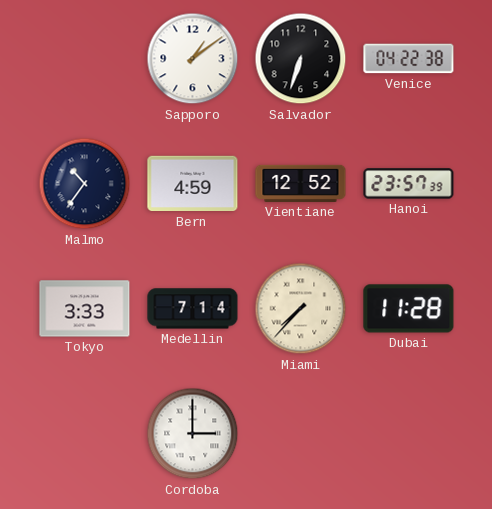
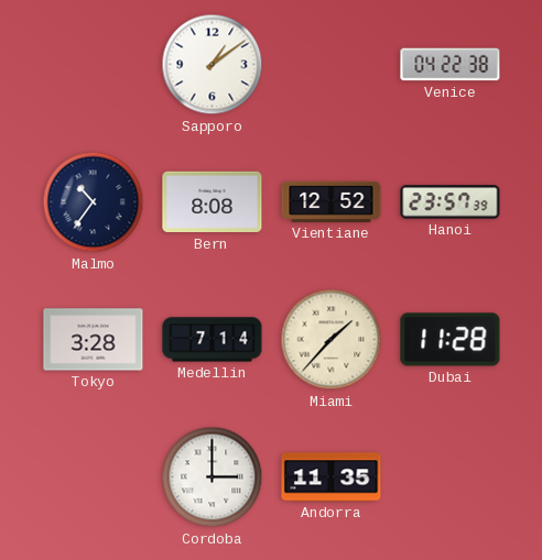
Salvador: 6:33 -> none
Bern: 4:59 -> 8:08
Tokyo: 3:33 -> 3:28
Miami: 7:37 -> 1:37
Andorra: none -> 11:35
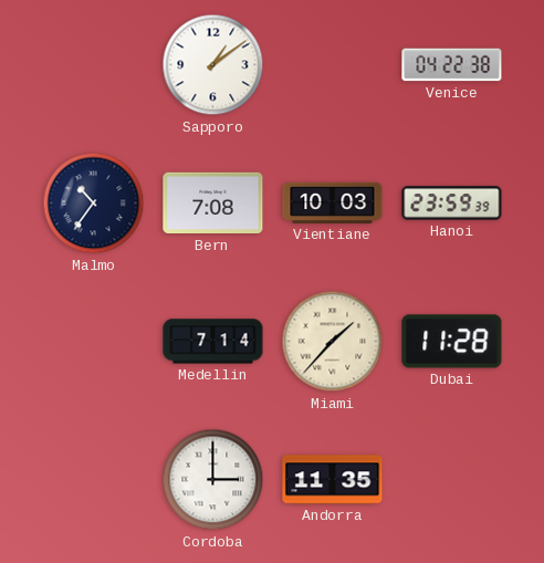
Bern: 8:08 -> 7:08
Vientiane: 12:52 -> 10:03
Hanoi: 23:57 -> 23:59
Tokyo: 3:28 -> none
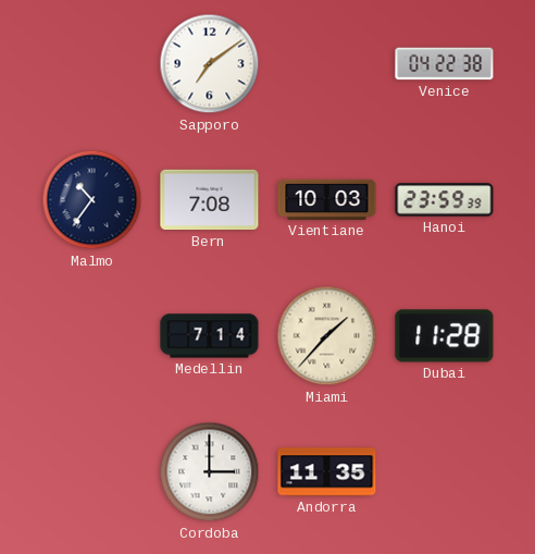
Sapporo: 1:09 -> 7:09
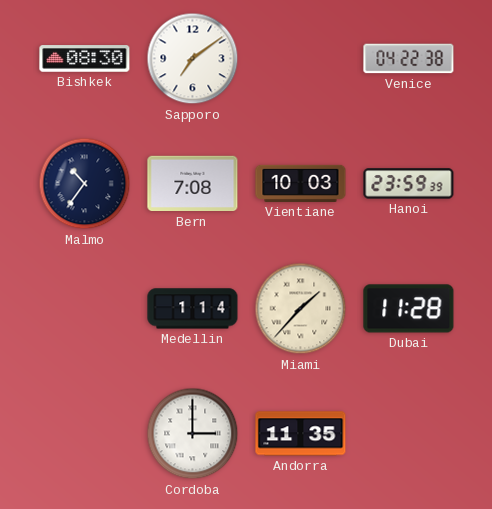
Bishkek: none -> 08:30
Medellin: 7:14 -> 1:14
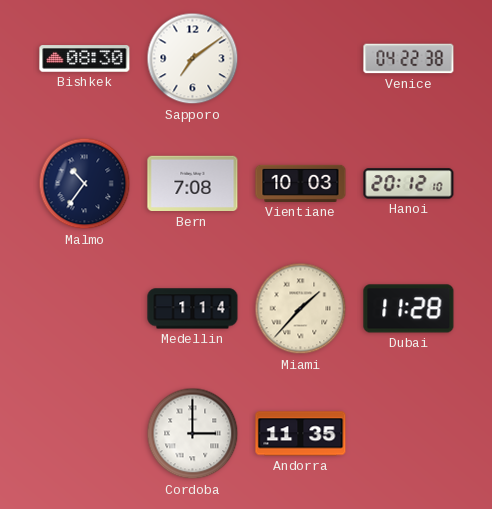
Hanoi: 23:59 -> 20:12
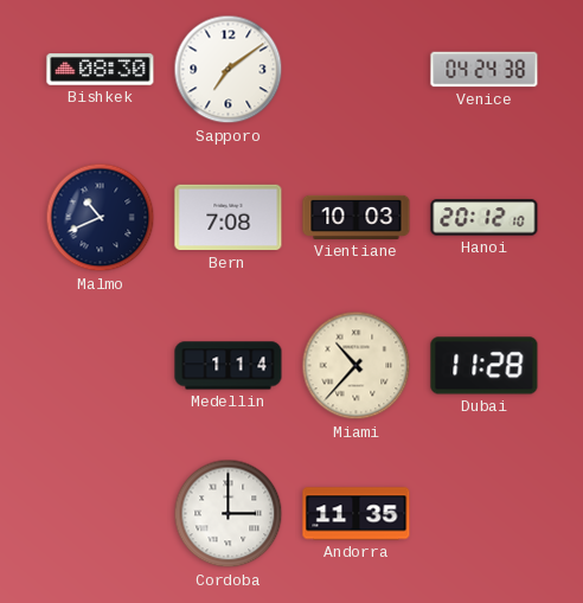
Venice: 04:22 -> 04:24
Malmo: 10:36 -> 10:41
Miami: 1:37 -> 10:37
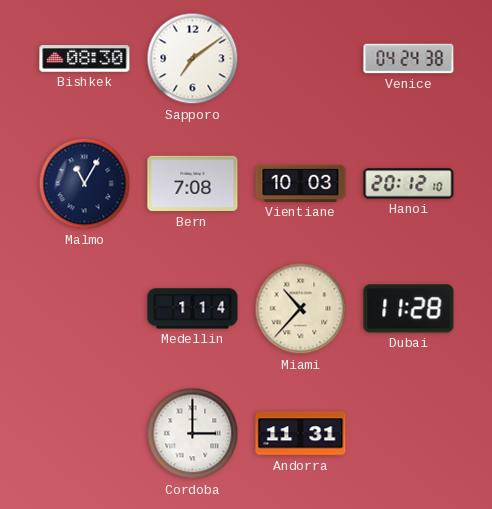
Malmo: 10:41 -> 11:05
Andorra: 11:35 -> 11:31
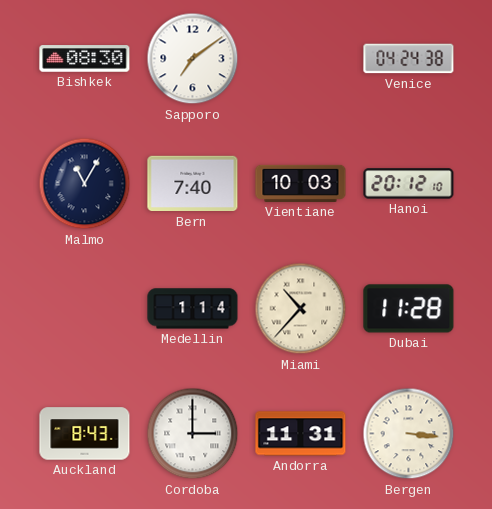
Bern: 7:08 -> 7:40
Auckland: none -> 8:43
Bergen: none -> 3:16
